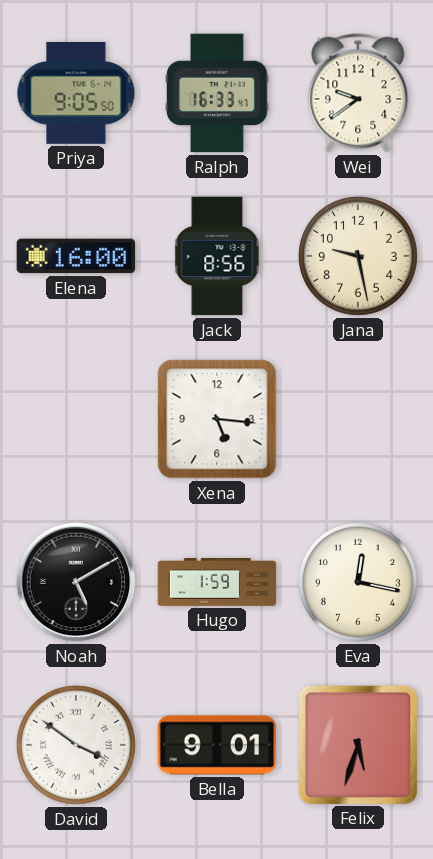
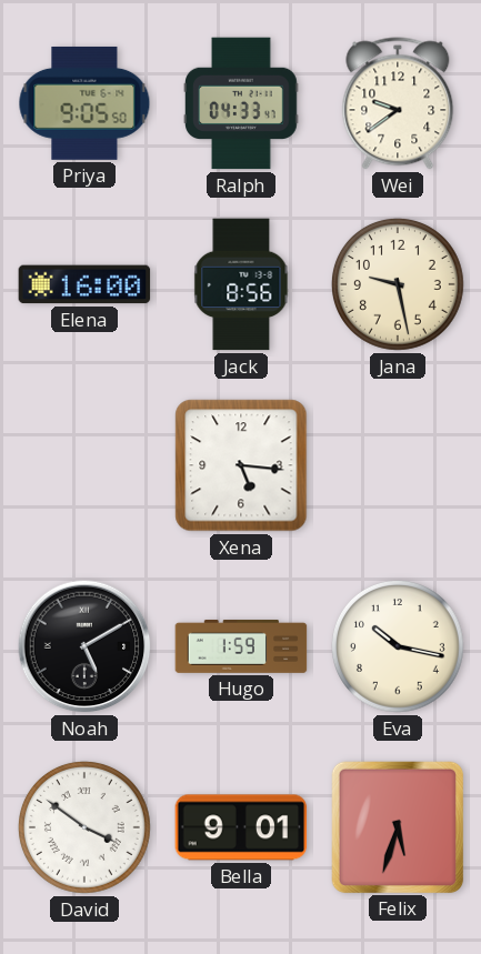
Ralph: 16:33 -> 04:33
Eva: 12:17 -> 10:17
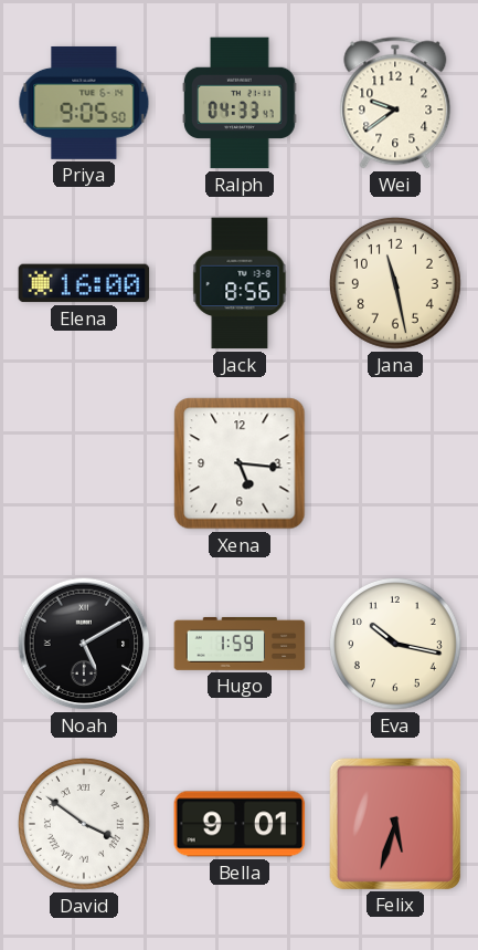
Jana: 9:28 -> 11:28
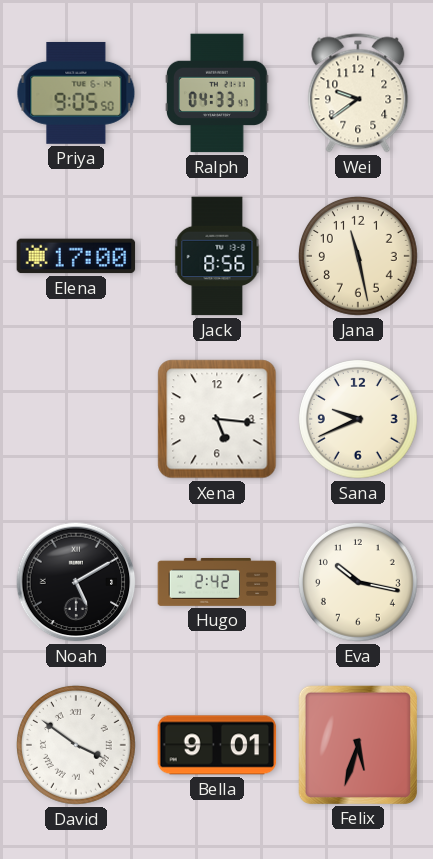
Elena: 16:00 -> 17:00
Sana: none -> 9:41
Hugo: 1:59 -> 2:42
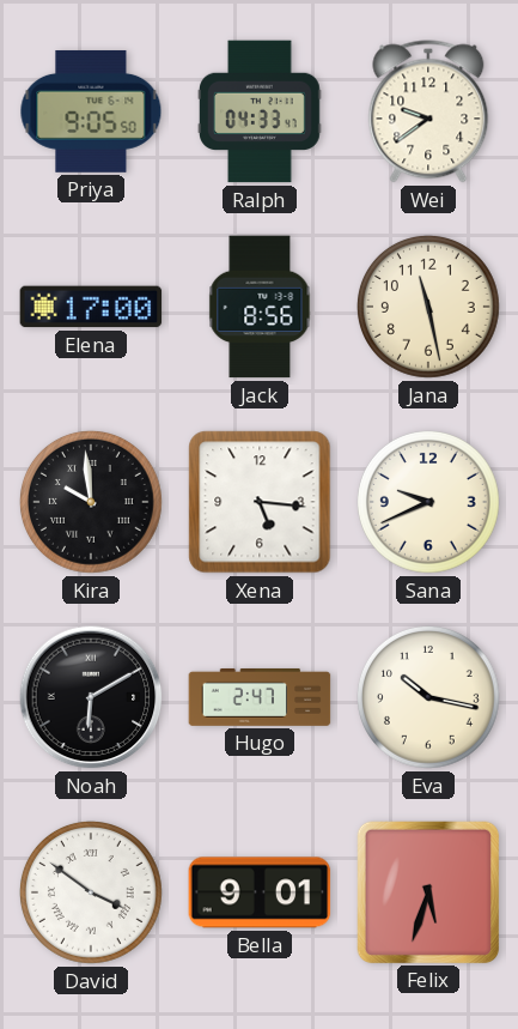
Kira: none -> 9:59
Noah: 5:10 -> 6:10
Hugo: 2:42 -> 2:47
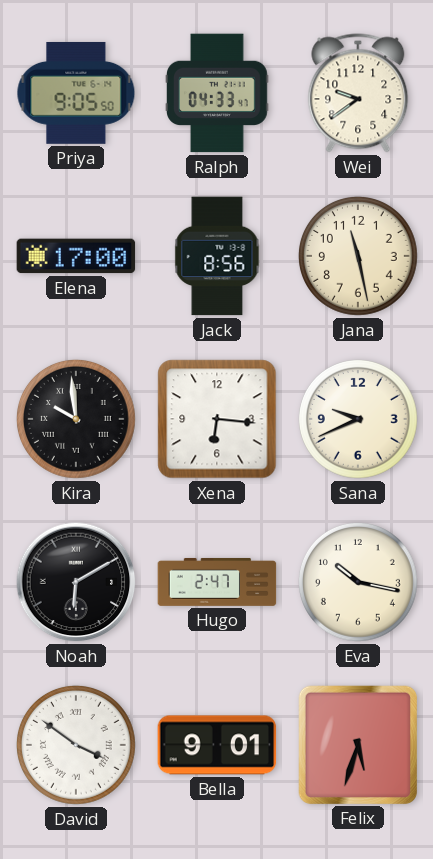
Xena: 5:16 -> 6:16
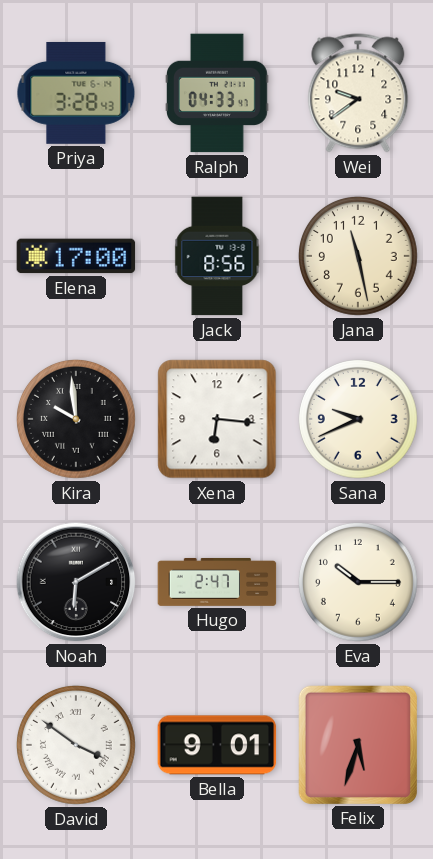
Priya: 9:05 -> 3:28
Eva: 10:17 -> 10:15
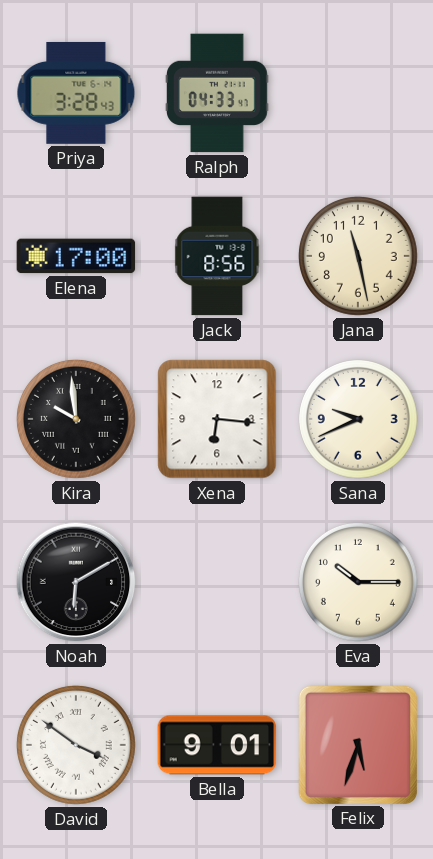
Wei: 9:39 -> none
Hugo: 2:47 -> none
